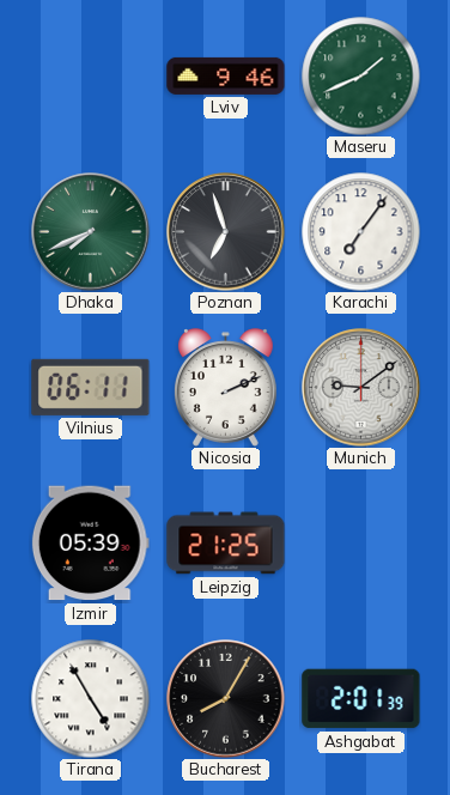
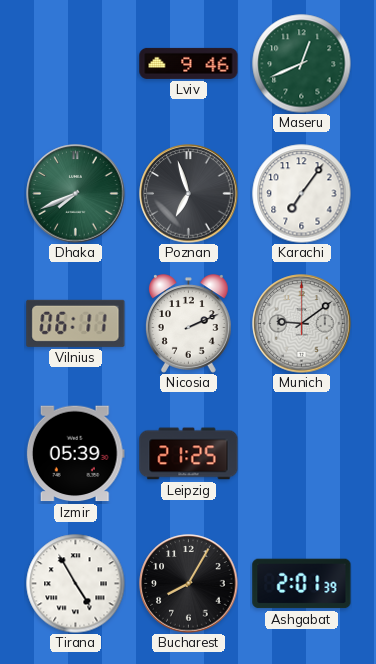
Maseru: 1:41 -> 12:41
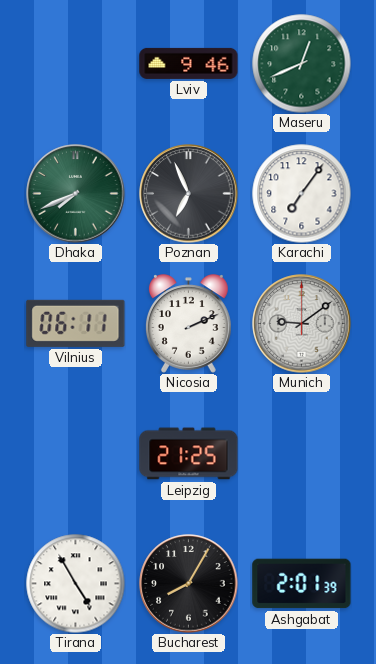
Poznan: 6:57 -> 6:56
Izmir: 05:39 -> none
